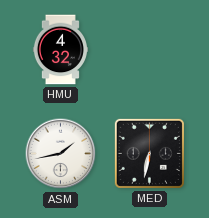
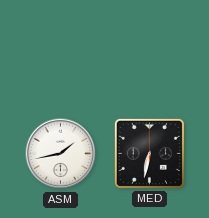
HMU: 4:32 -> none
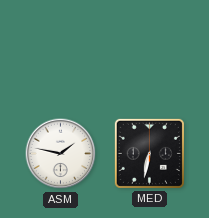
ASM: 1:43 -> 1:47
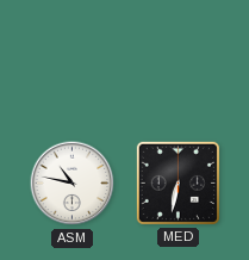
ASM: 1:47 -> 10:47
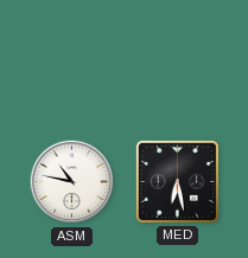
MED: 6:32 -> 6:28
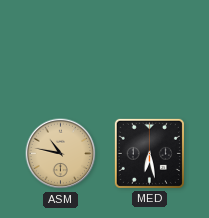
ASM dial: white -> champagne
